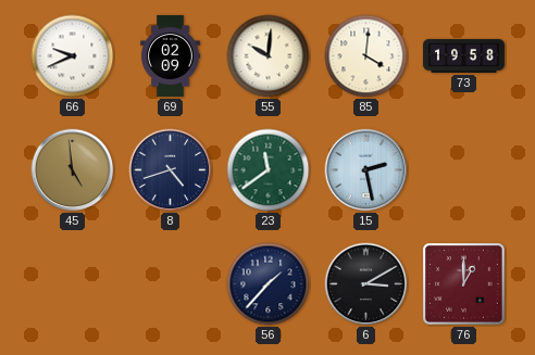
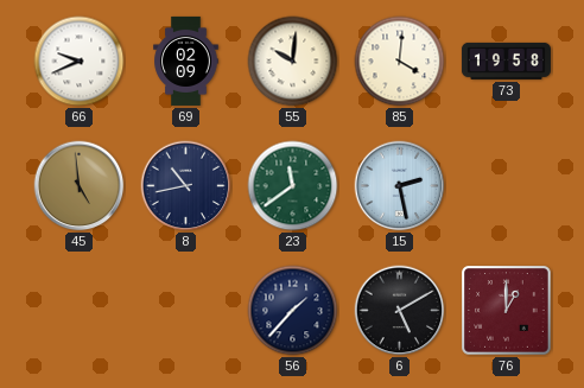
8: 4:42 -> 10:43
6: 3:10 -> 5:10
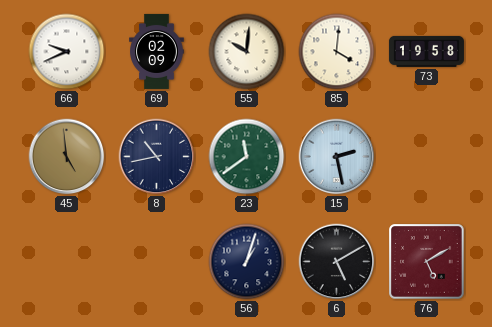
56: 1:37 -> 1:03
76: 1:00 -> 5:10
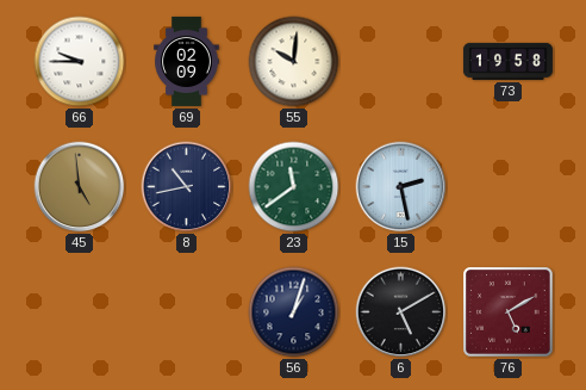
66: 9:41 -> 9:45
85: 4:01 -> none
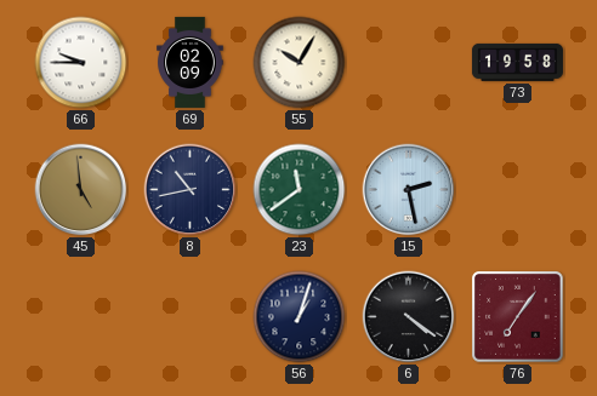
55: 10:01 -> 10:05
6: 5:10 -> 4:21
76: 5:10 -> 7:06
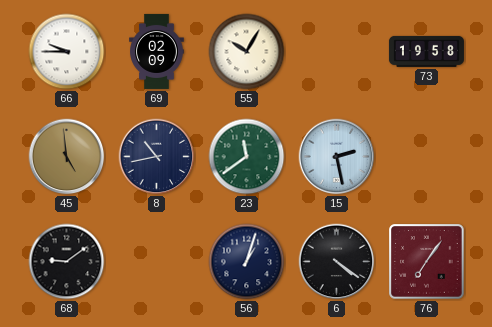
68: none -> 9:09
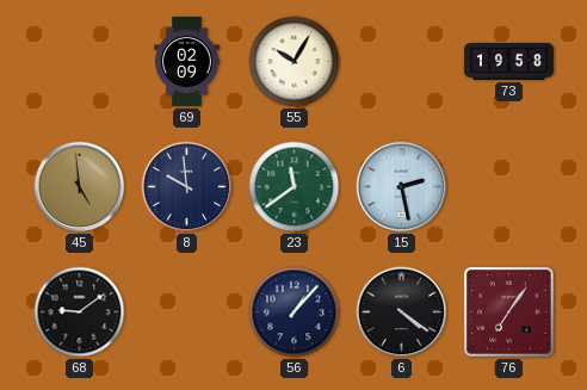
66: 9:45 -> none
8: 10:43 -> 9:59
56: 1:03 -> 1:07
